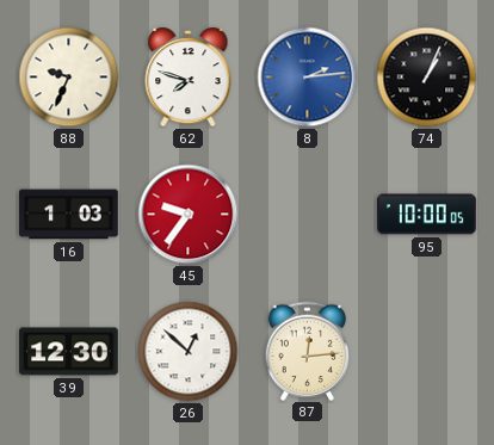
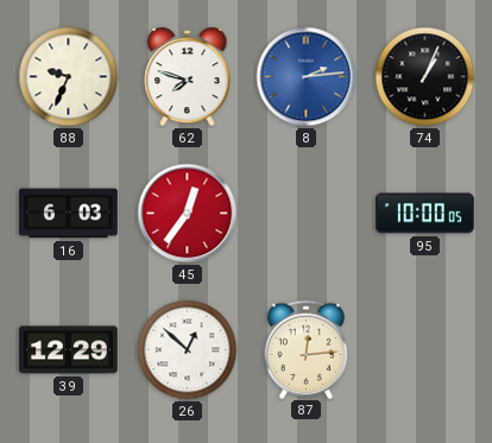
16: 1:03 -> 6:03
45: 9:36 -> 12:36
39: 12:30 -> 12:29
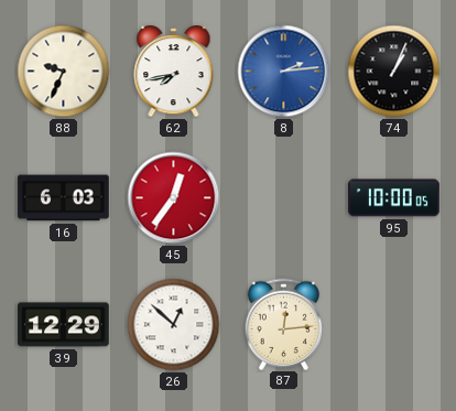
62: 7:48 -> 7:43
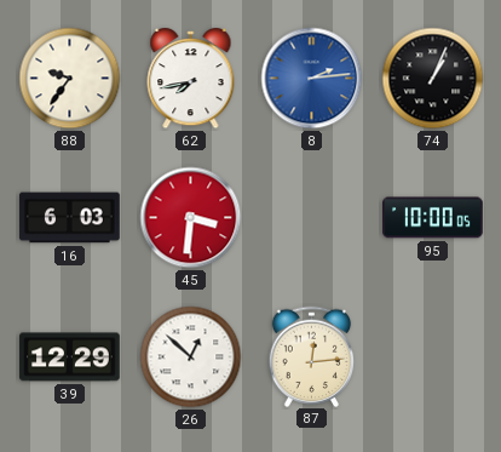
88: 9:34 -> 9:36
45: 12:36 -> 3:31
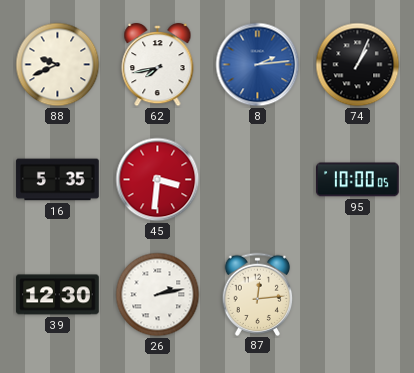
88: 9:36 -> 9:41
16: 6:03 -> 5:35
39: 12:29 -> 12:30
26: 12:52 -> 2:13
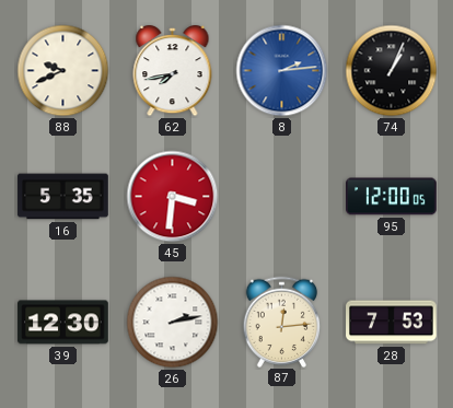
95: 10:00 -> 12:00
28: none -> 7:53
